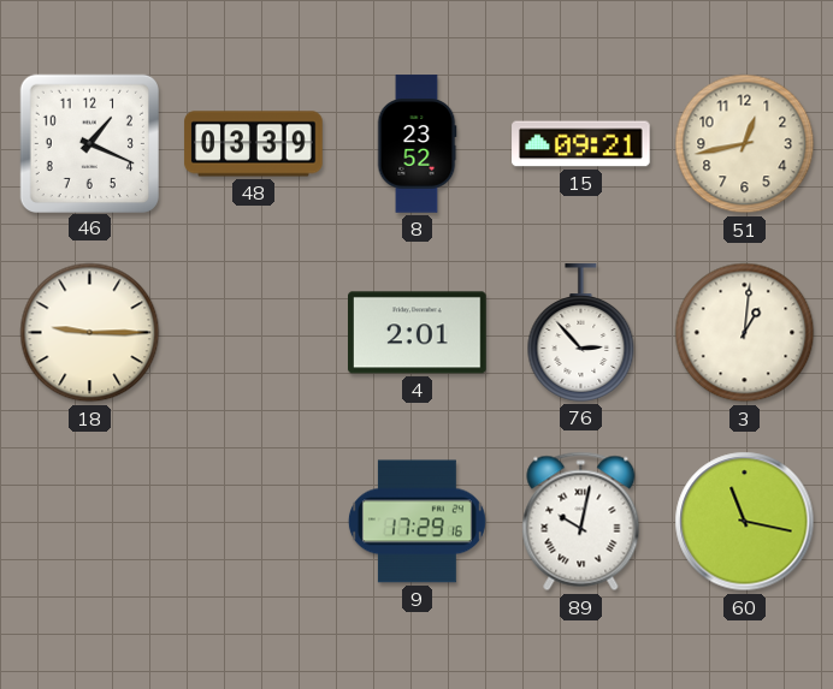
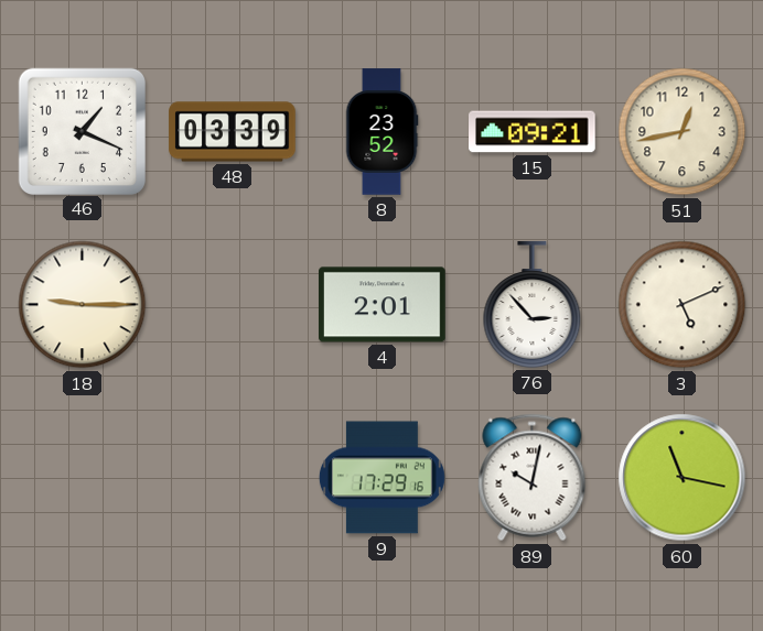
3: 1:01 -> 5:11
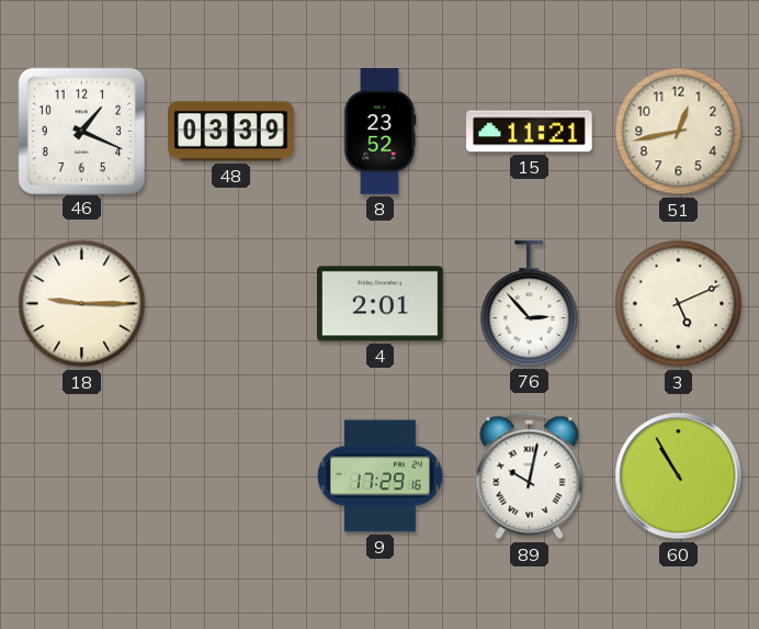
15: 09:21 -> 11:21
60: 11:17 -> 10:55
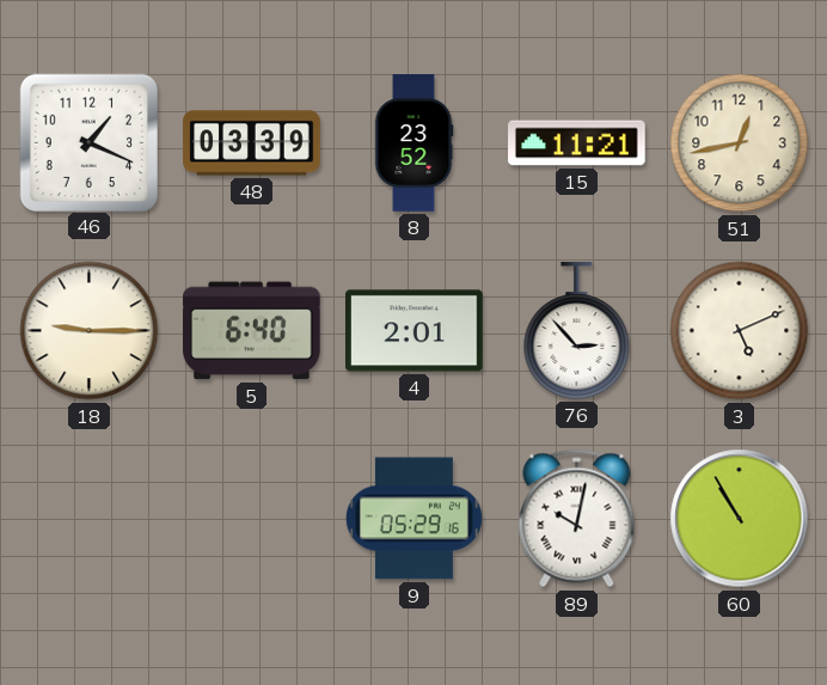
5: none -> 6:40
9: 17:29 -> 05:29
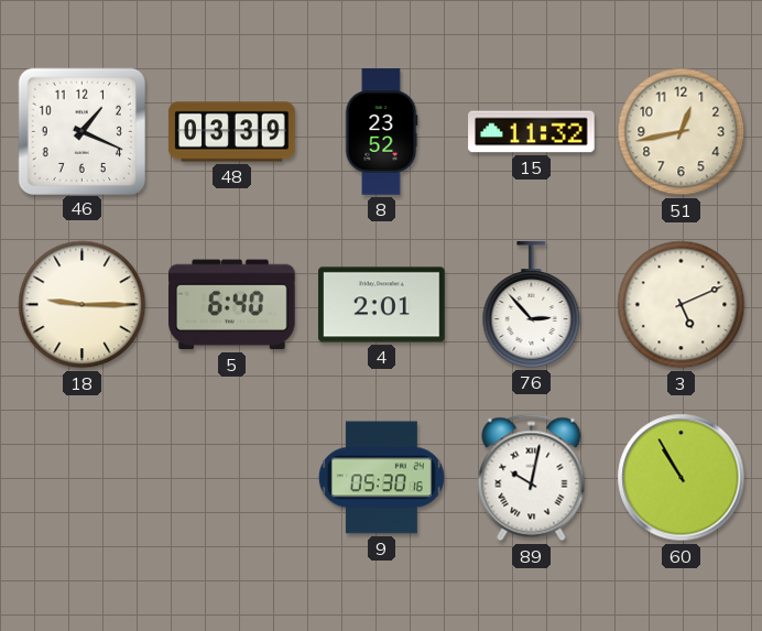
15: 11:21 -> 11:32
9: 05:29 -> 05:30
